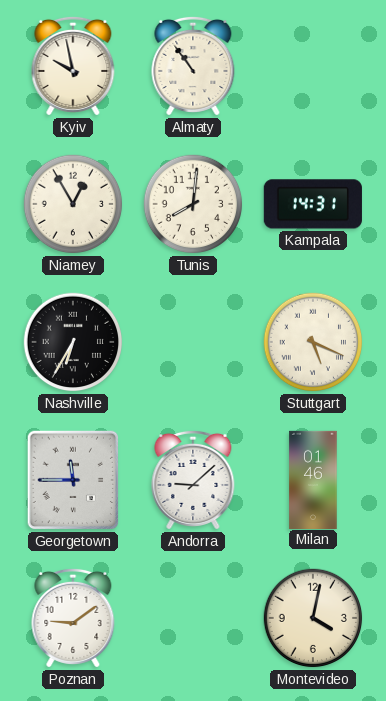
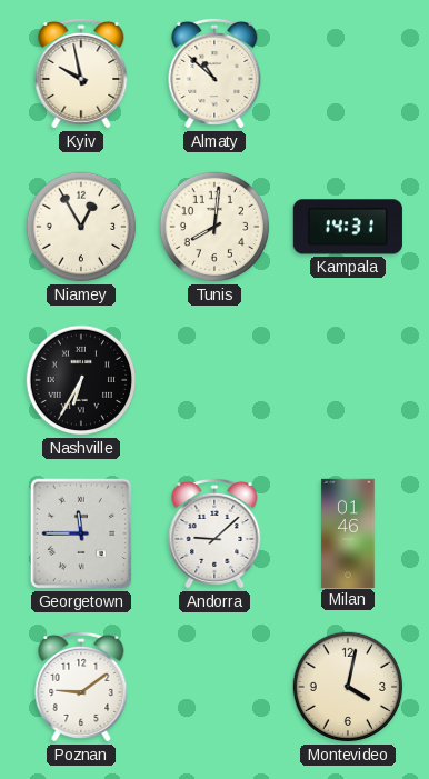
Almaty: 10:54 -> 10:52
Stuttgart: 5:19 -> none
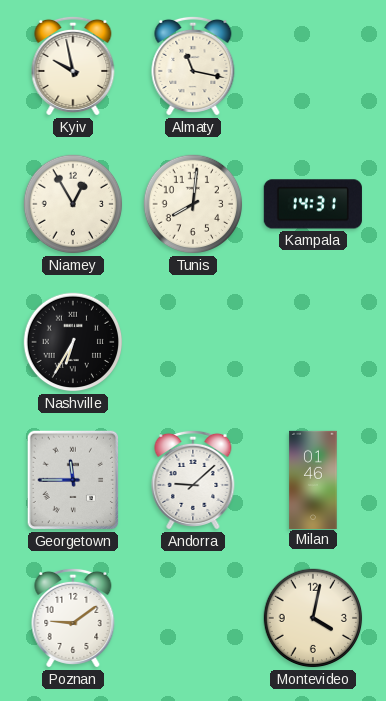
Almaty: 10:52 -> 11:17
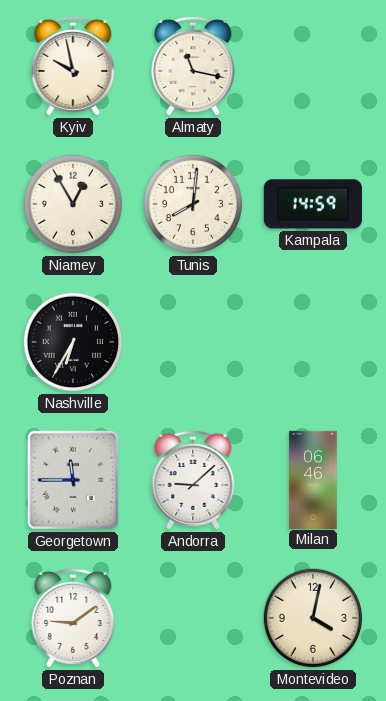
Kampala: 14:31 -> 14:59
Milan: 01:46 -> 06:46
